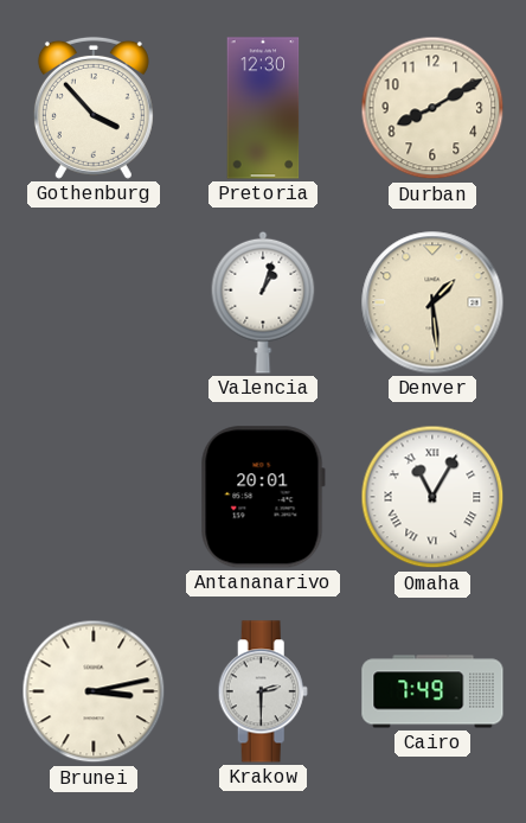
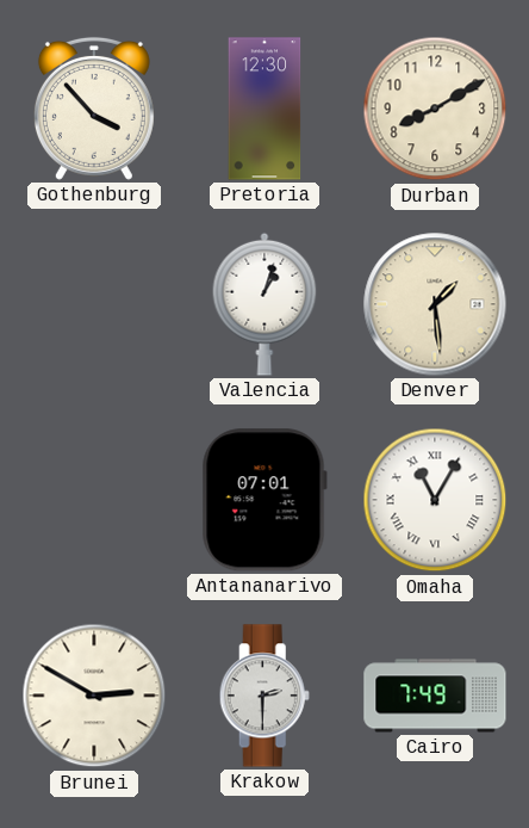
Antananarivo: 20:01 -> 07:01
Brunei: 3:13 -> 2:50
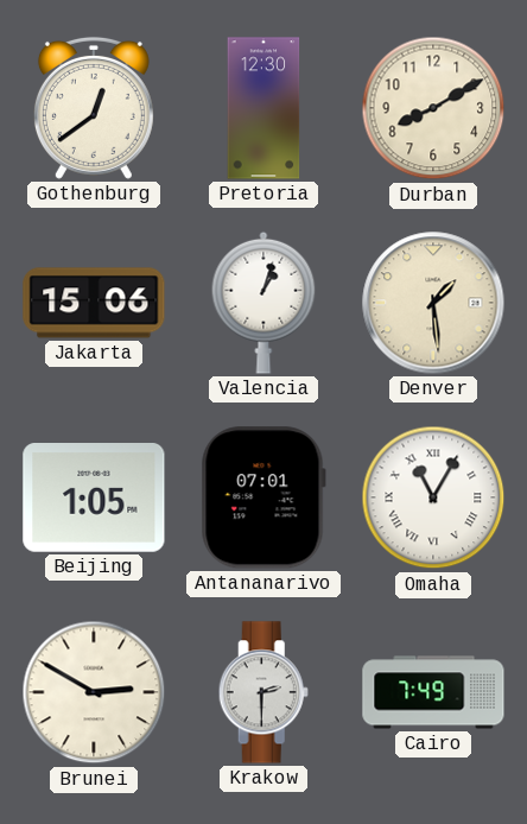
Gothenburg: 3:53 -> 12:39
Jakarta: none -> 15:06
Beijing: none -> 1:05
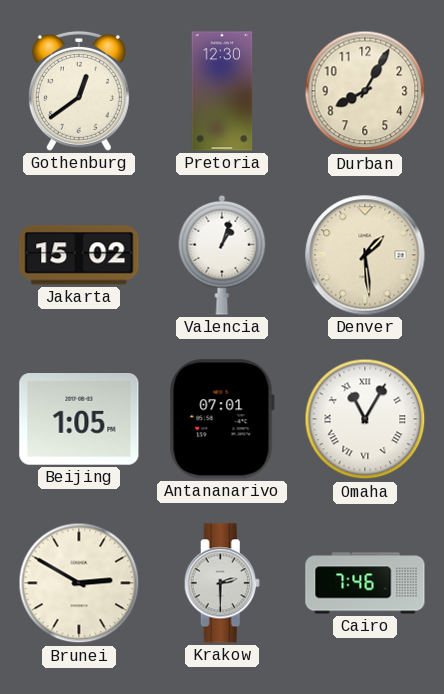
Durban: 8:10 -> 8:05
Jakarta: 15:06 -> 15:02
Cairo: 7:49 -> 7:46
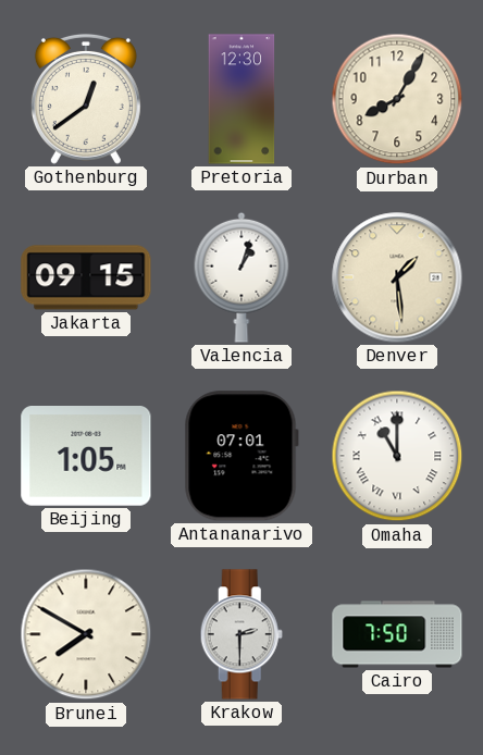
Jakarta: 15:02 -> 09:15
Omaha: 11:05 -> 11:00
Brunei: 2:50 -> 7:50
Cairo: 7:46 -> 7:50
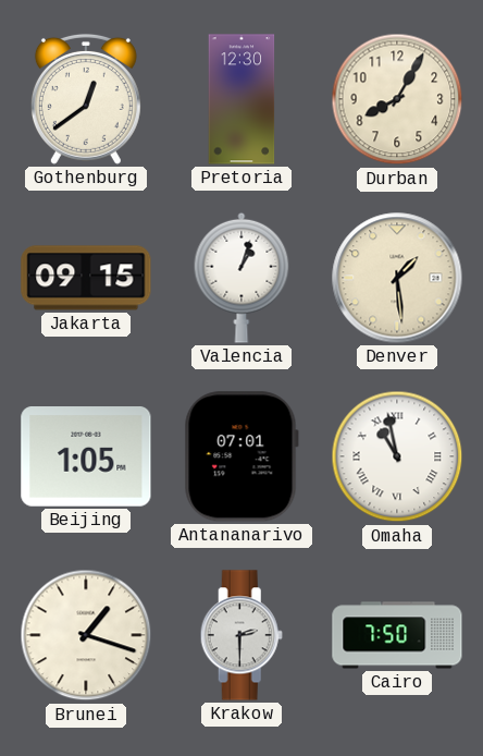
Omaha: 11:00 -> 10:58
Brunei: 7:50 -> 1:18
